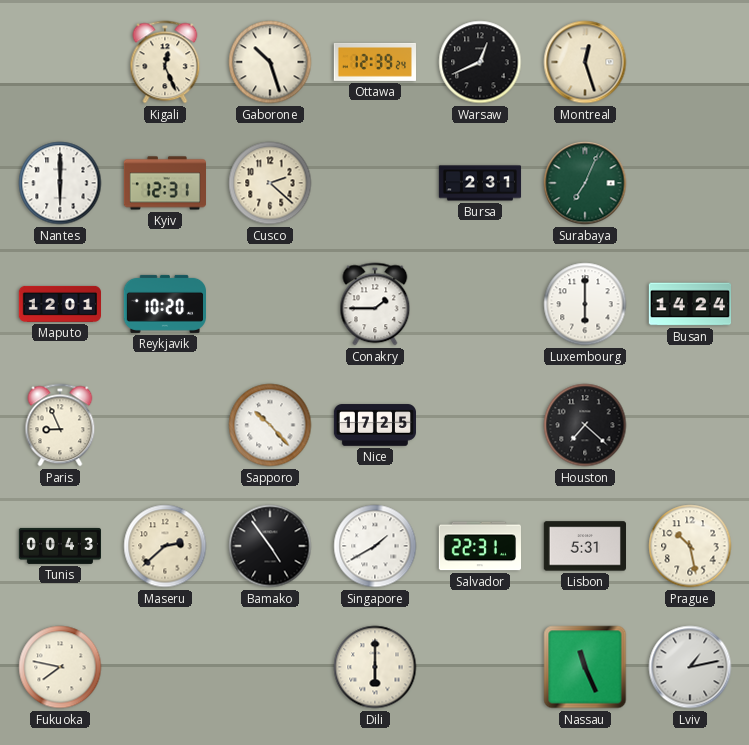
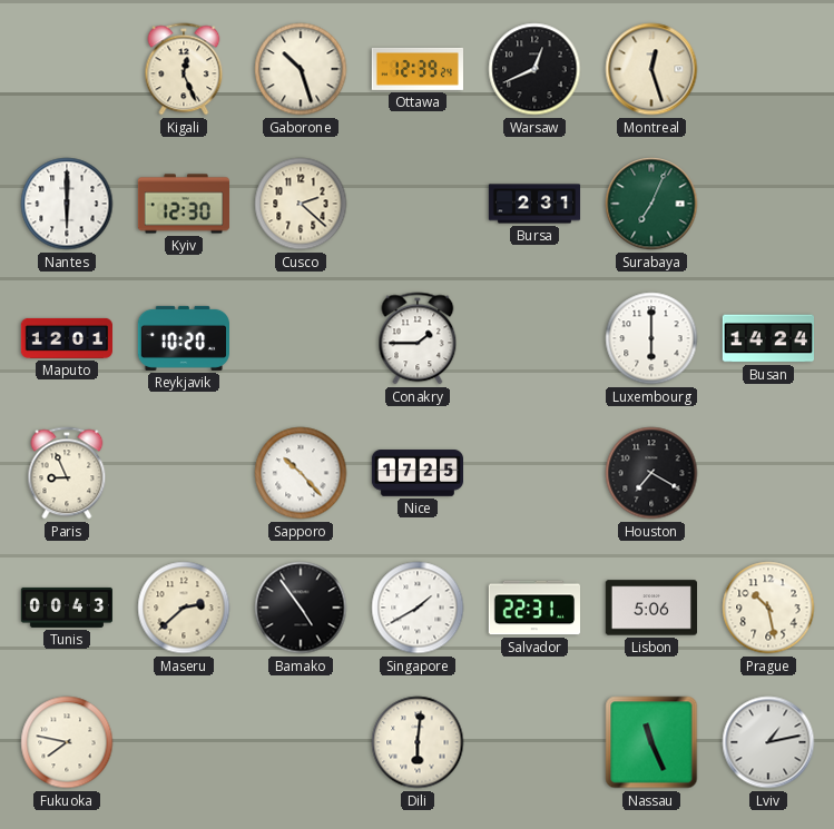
Kyiv: 12:31 -> 12:30
Houston: 7:22 -> 7:20
Lisbon: 5:31 -> 5:06
Dili: 6:00 -> 6:01
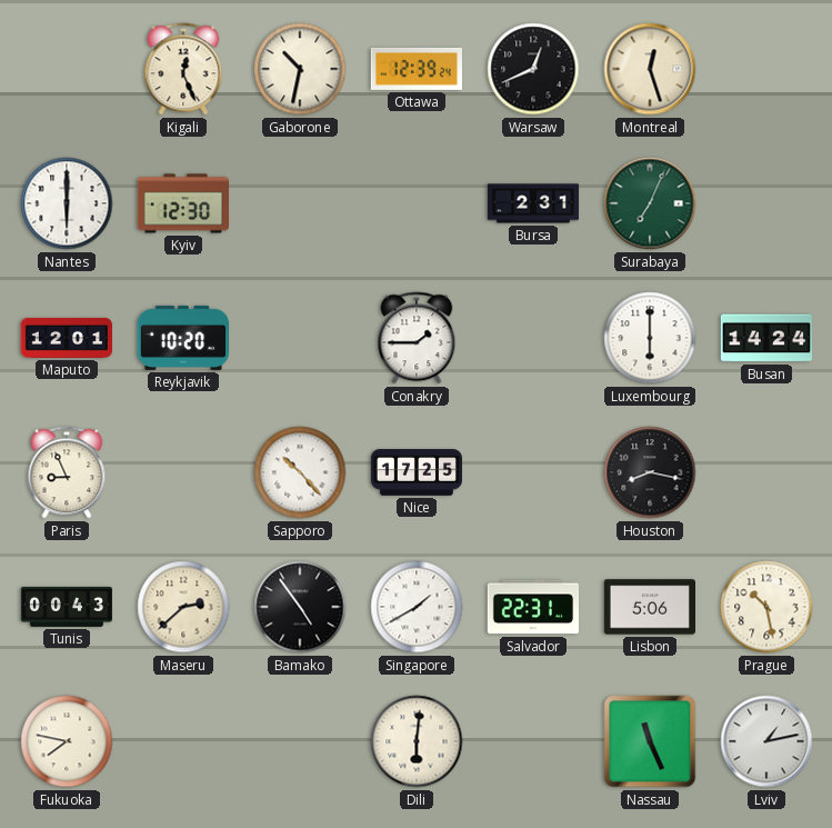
Gaborone: 10:27 -> 10:32
Cusco: 2:22 -> none
Houston: 7:20 -> 8:17
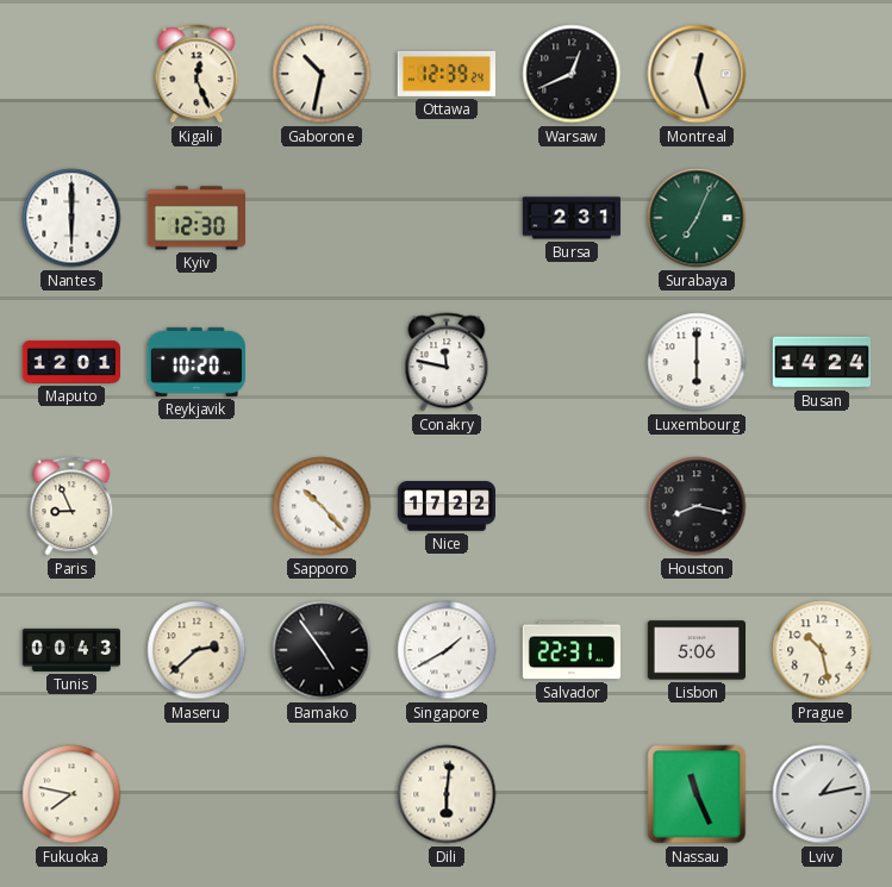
Conakry: 1:45 -> 11:47
Nice: 17:25 -> 17:22
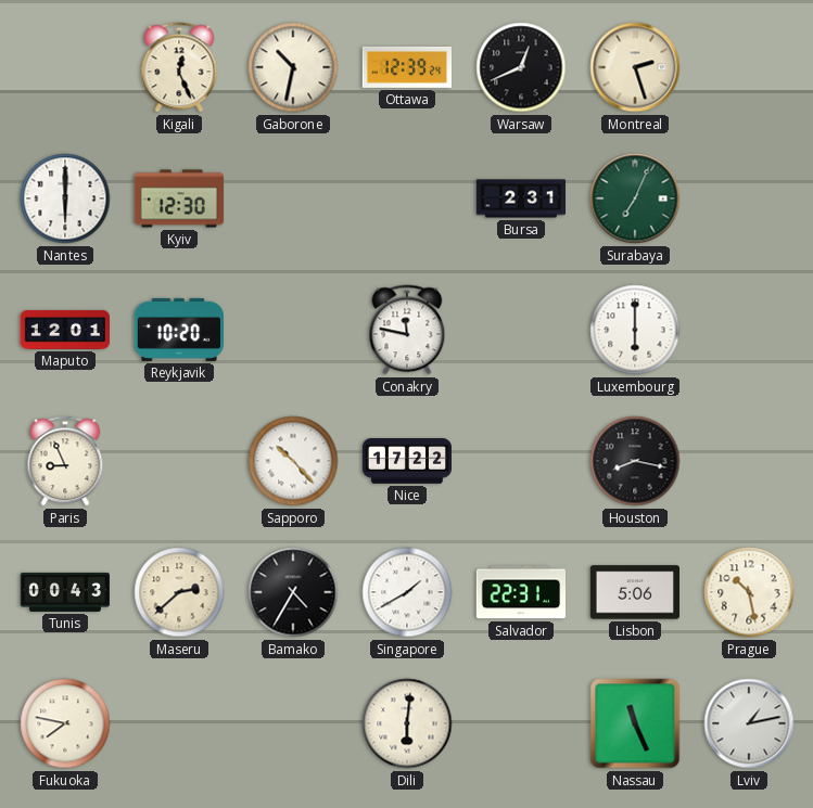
Montreal: 12:27 -> 2:27
Busan: 14:24 -> none
Bamako: 4:54 -> 4:35
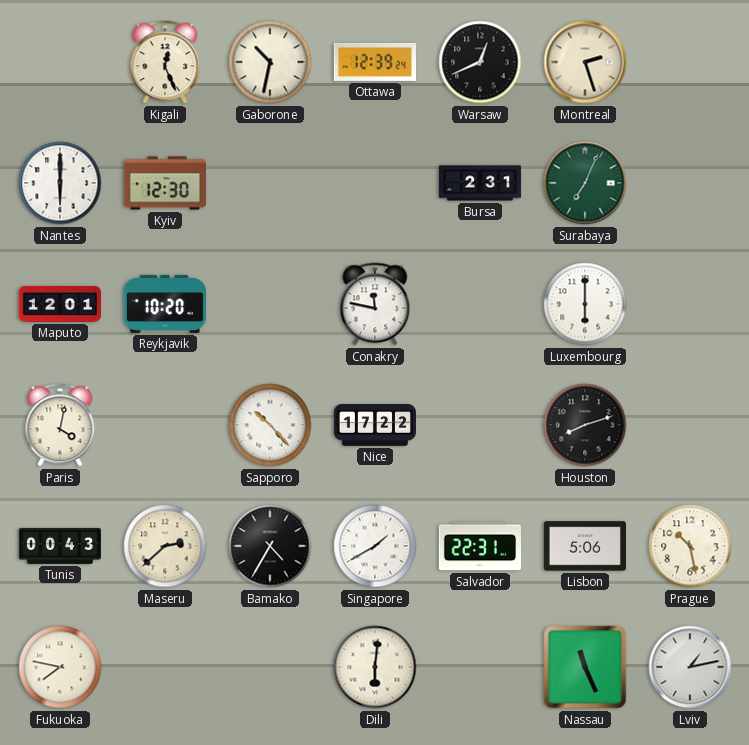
Paris: 8:56 -> 4:02
Houston: 8:17 -> 8:12
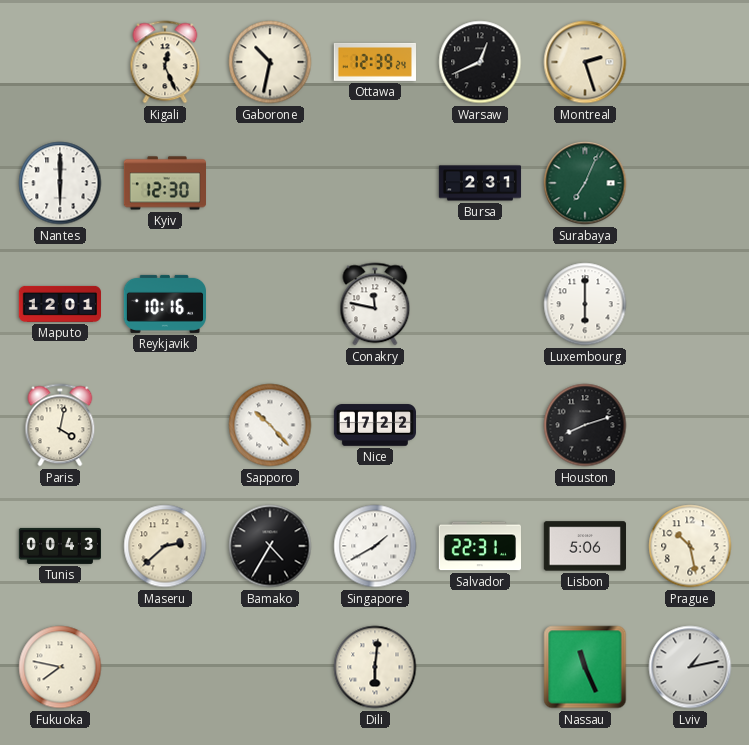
Reykjavik: 10:20 -> 10:16
